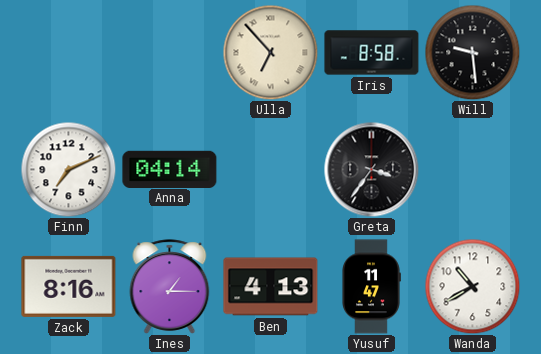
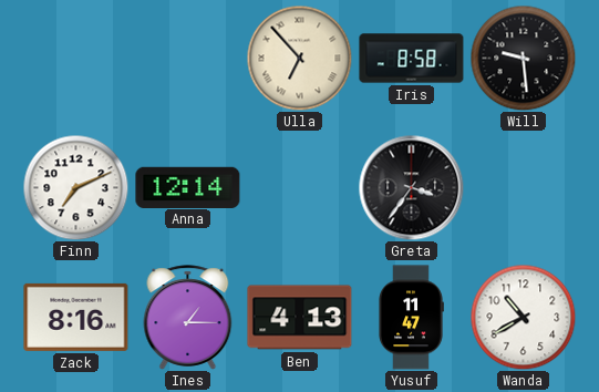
Anna: 04:14 -> 12:14
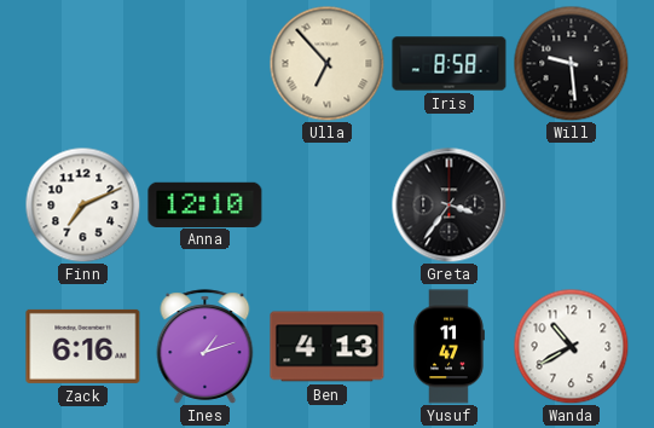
Anna: 12:14 -> 12:10
Zack: 8:16 -> 6:16
Ines: 1:15 -> 1:12
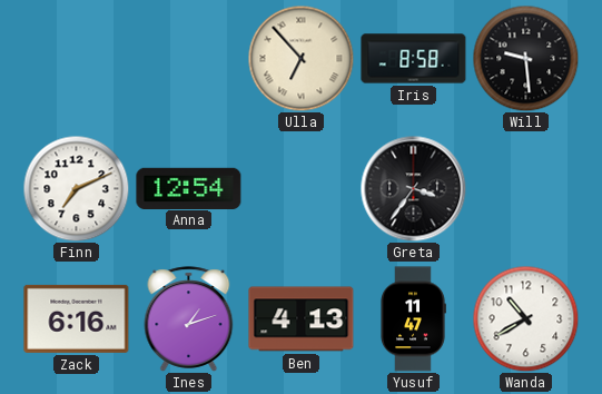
Anna: 12:10 -> 12:54
